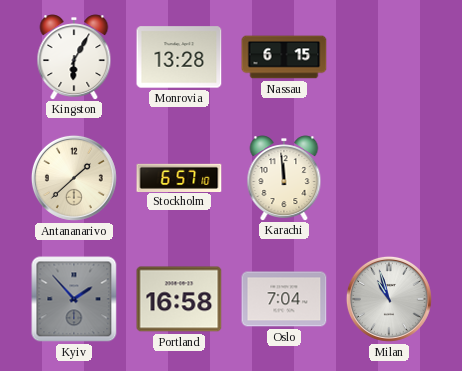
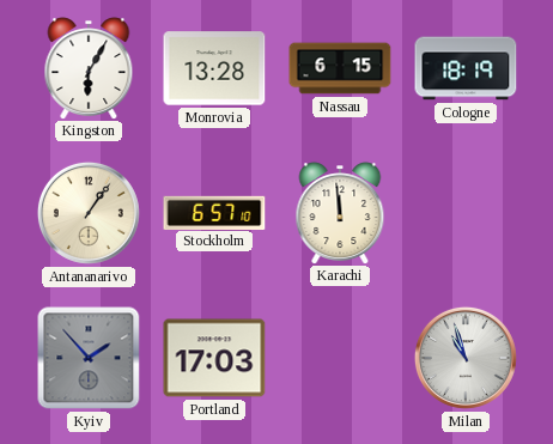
Cologne: none -> 18:19
Antananarivo: 1:38 -> 1:06
Portland: 16:58 -> 17:03
Oslo: 7:04 -> none
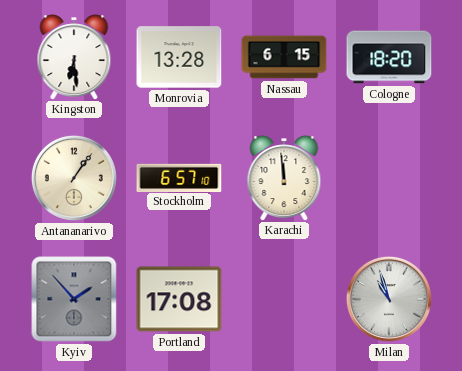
Kingston: 6:05 -> 6:29
Cologne: 18:19 -> 18:20
Portland: 17:03 -> 17:08
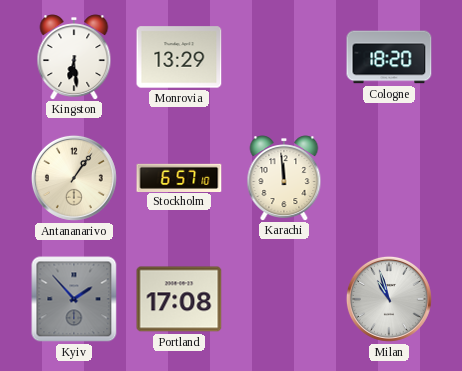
Monrovia: 13:28 -> 13:29
Nassau: 6:15 -> none
